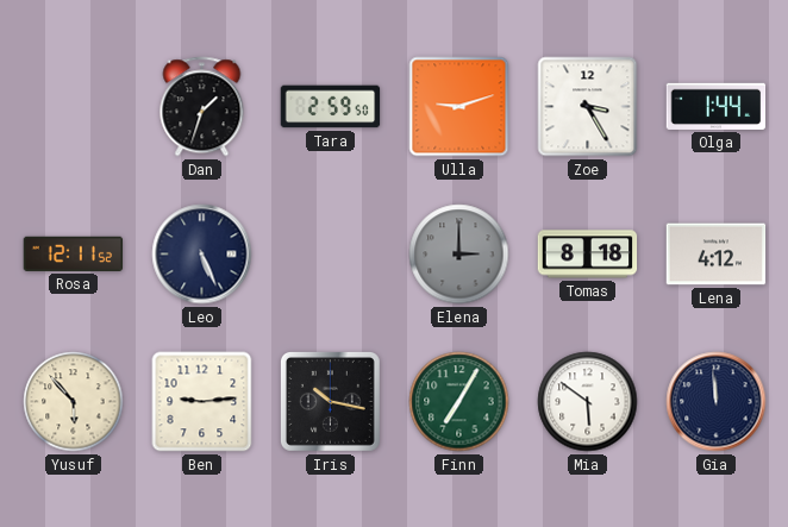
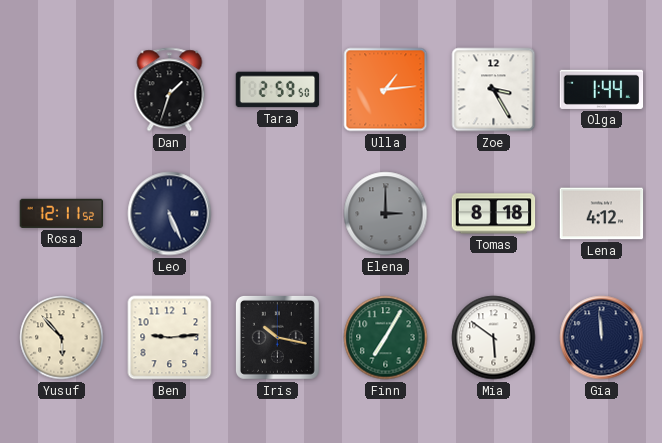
Ulla: 9:12 -> 1:14
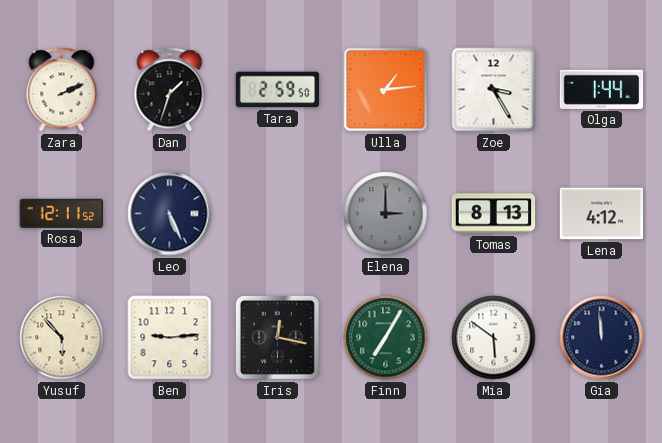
Zara: none -> 2:11
Tomas: 8:18 -> 8:13
Iris: 10:17 -> 12:17
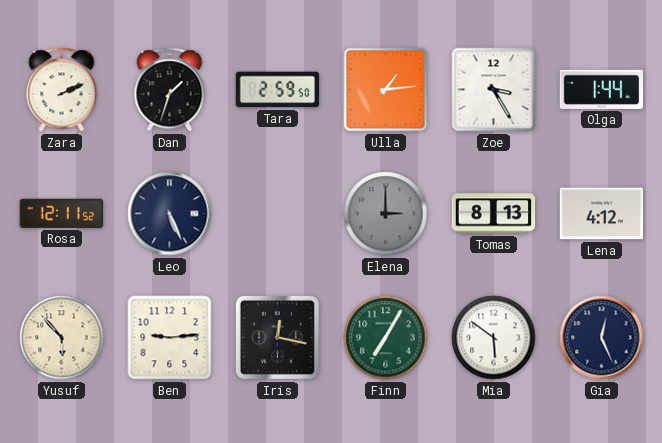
Gia: 11:59 -> 12:26
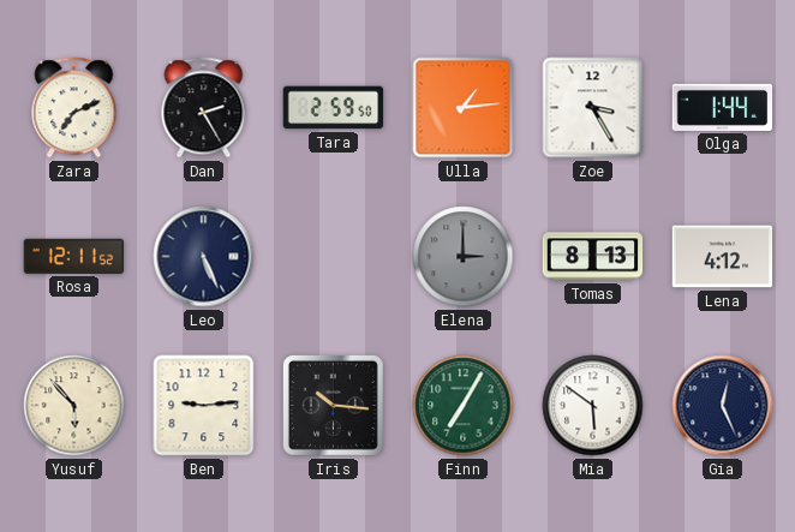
Zara: 2:11 -> 7:11
Dan: 1:33 -> 2:25
Iris: 12:17 -> 10:16
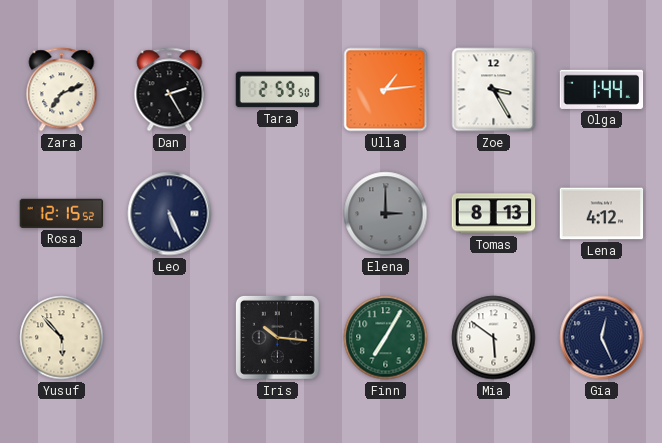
Rosa: 12:11 -> 12:15
Ben: 9:14 -> none
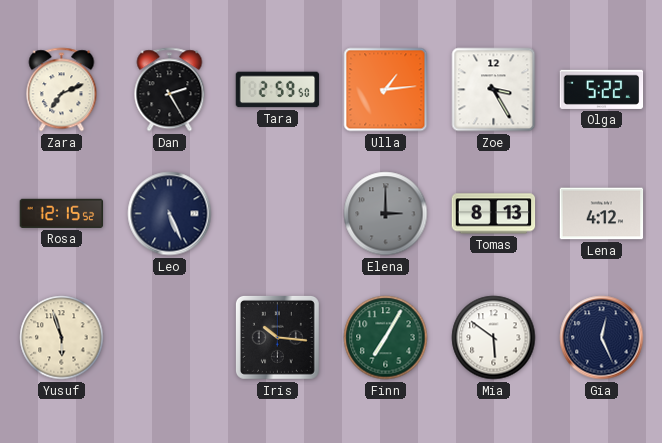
Olga: 1:44 -> 5:22
Yusuf: 5:53 -> 5:57
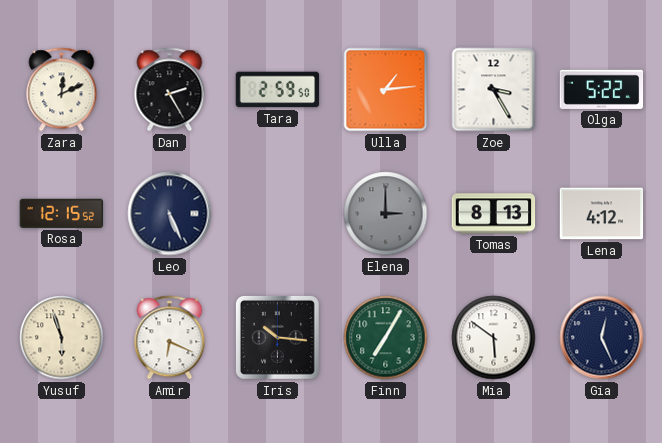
Zara: 7:11 -> 12:11
Amir: none -> 6:19
